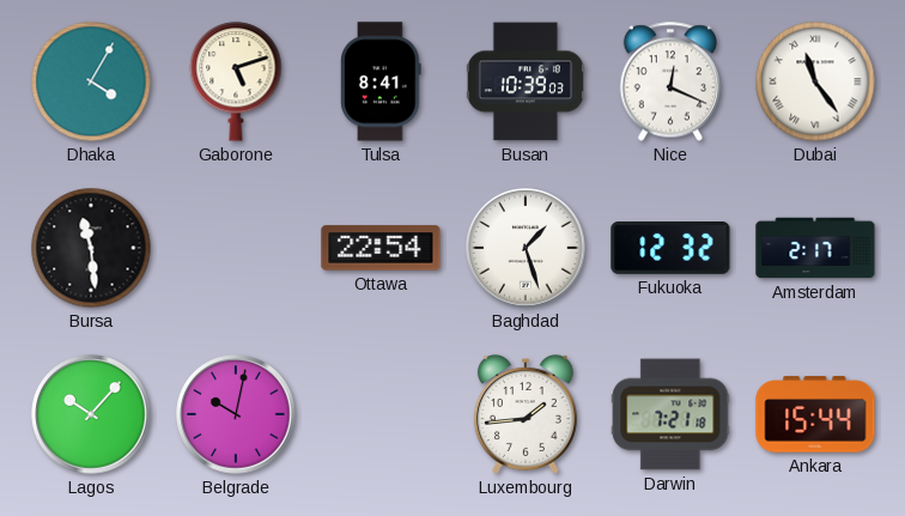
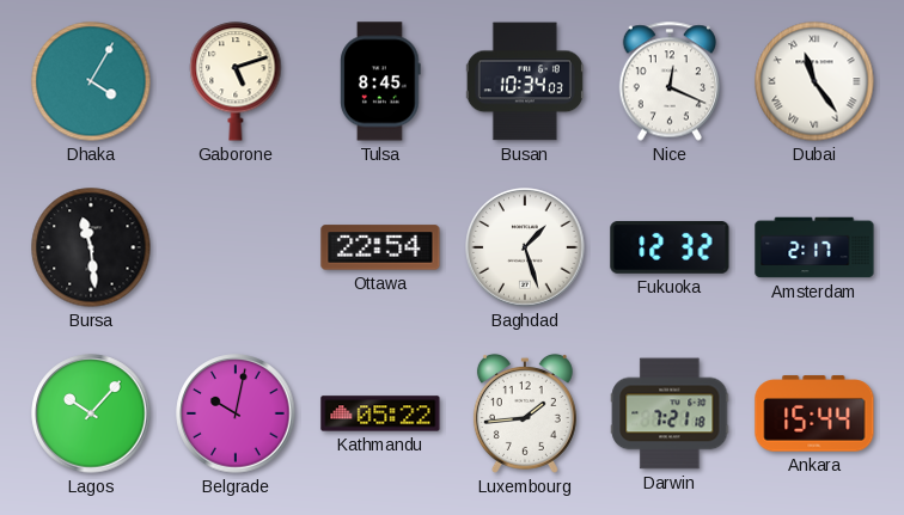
Tulsa: 8:41 -> 8:45
Busan: 10:39 -> 10:34
Kathmandu: none -> 05:22
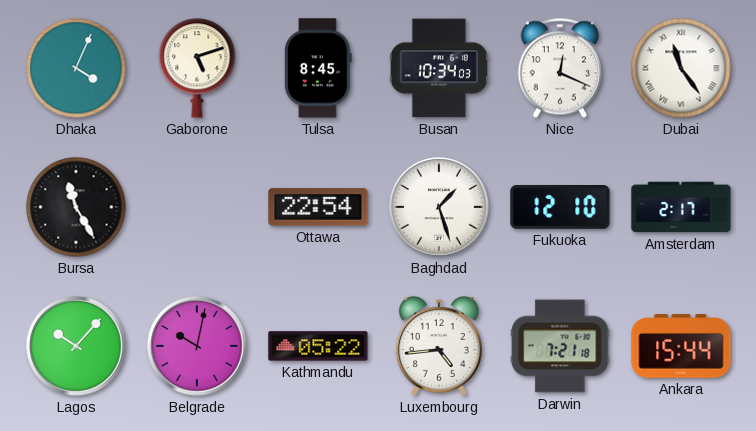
Dhaka: 4:05 -> 4:04
Bursa: 11:29 -> 11:25
Fukuoka: 12:32 -> 12:10
Luxembourg: 1:44 -> 4:44
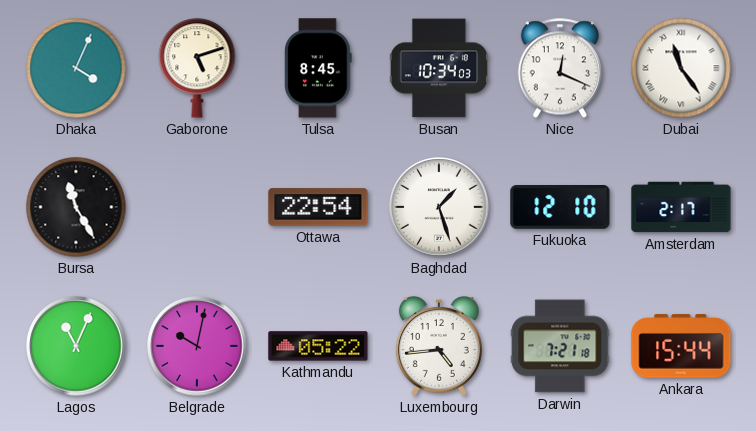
Lagos: 10:07 -> 11:04
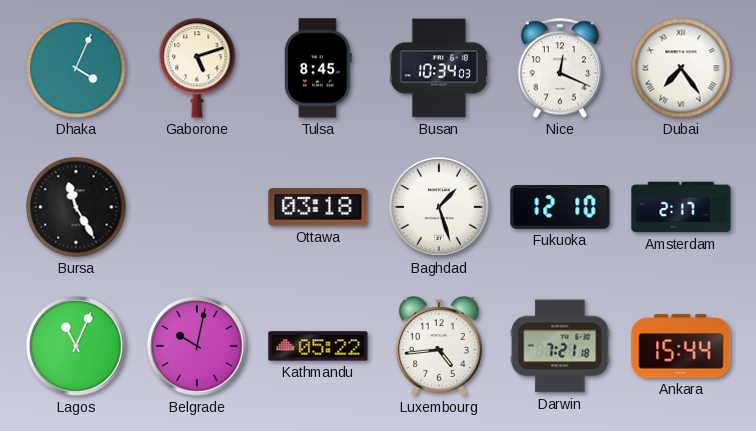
Dubai: 11:24 -> 7:24
Ottawa: 22:54 -> 03:18
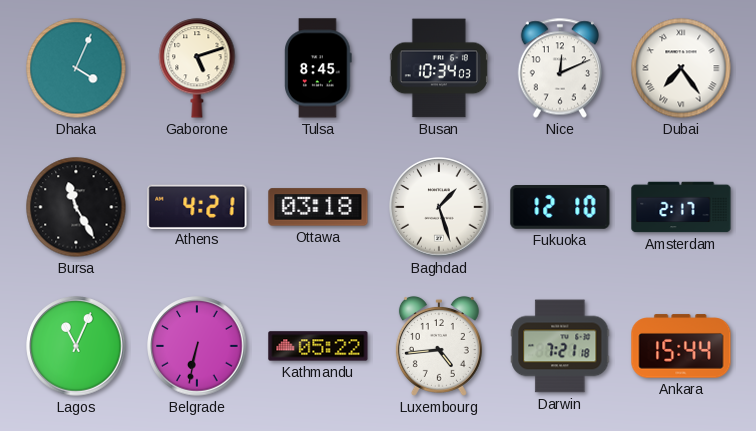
Nice: 12:19 -> 12:11
Athens: none -> 4:21
Belgrade: 10:02 -> 6:32
